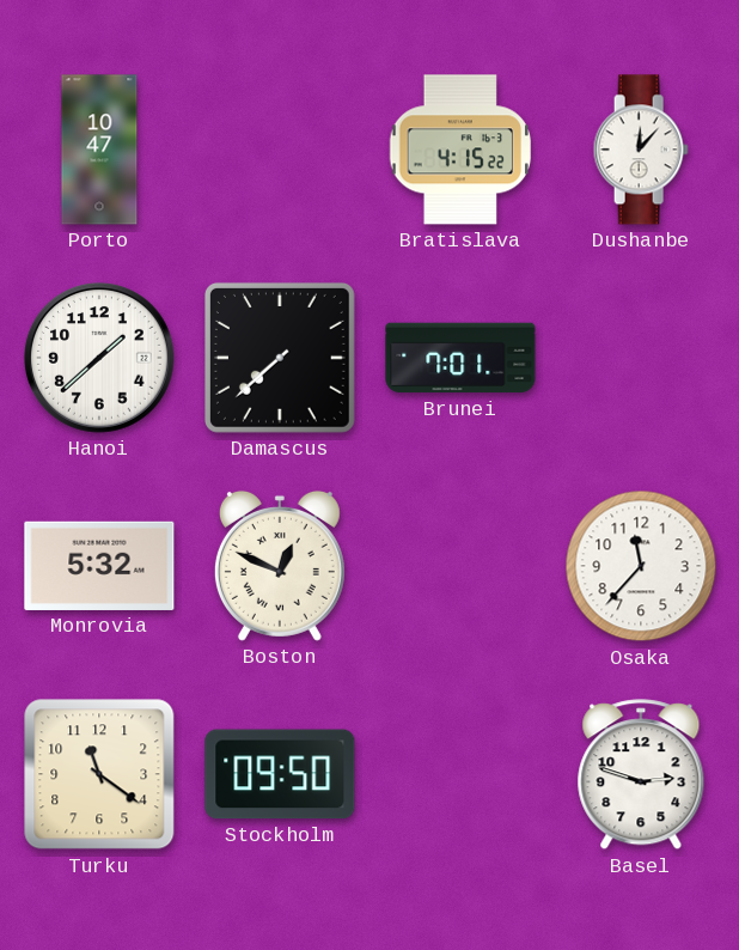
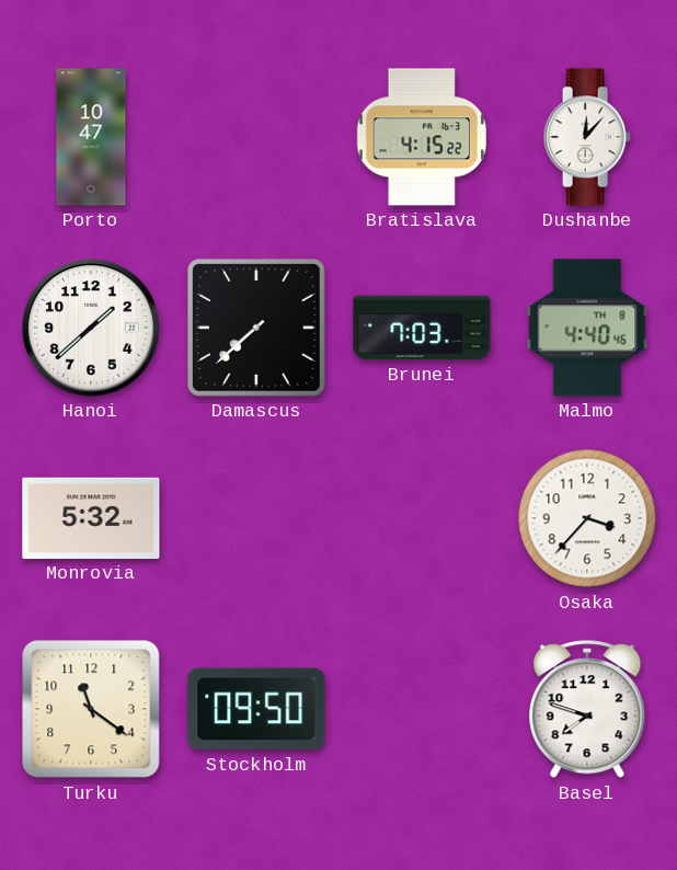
Brunei: 7:01 -> 7:03
Malmo: none -> 4:40
Boston: 12:49 -> none
Osaka: 11:37 -> 3:37
Basel: 2:48 -> 7:48
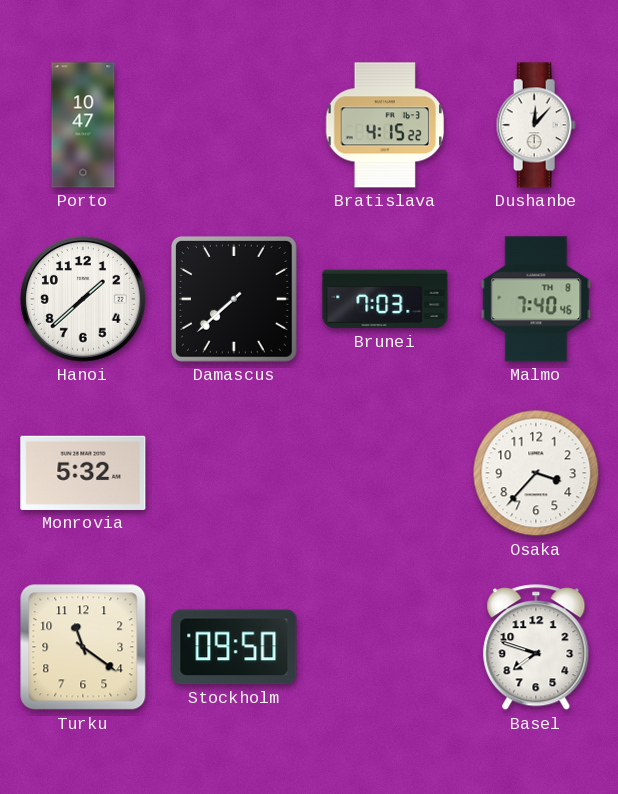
Malmo: 4:40 -> 7:40
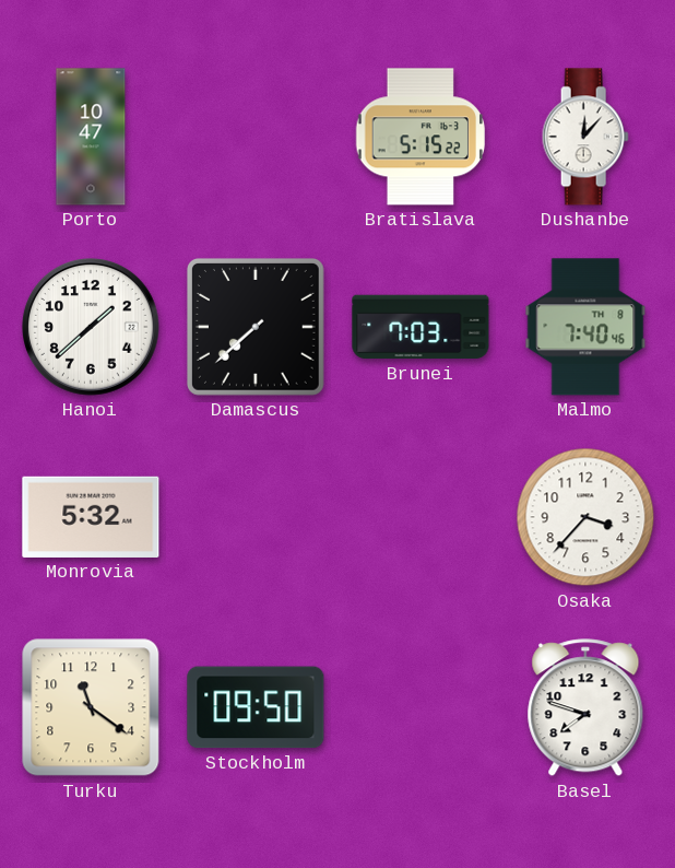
Bratislava: 4:15 -> 5:15
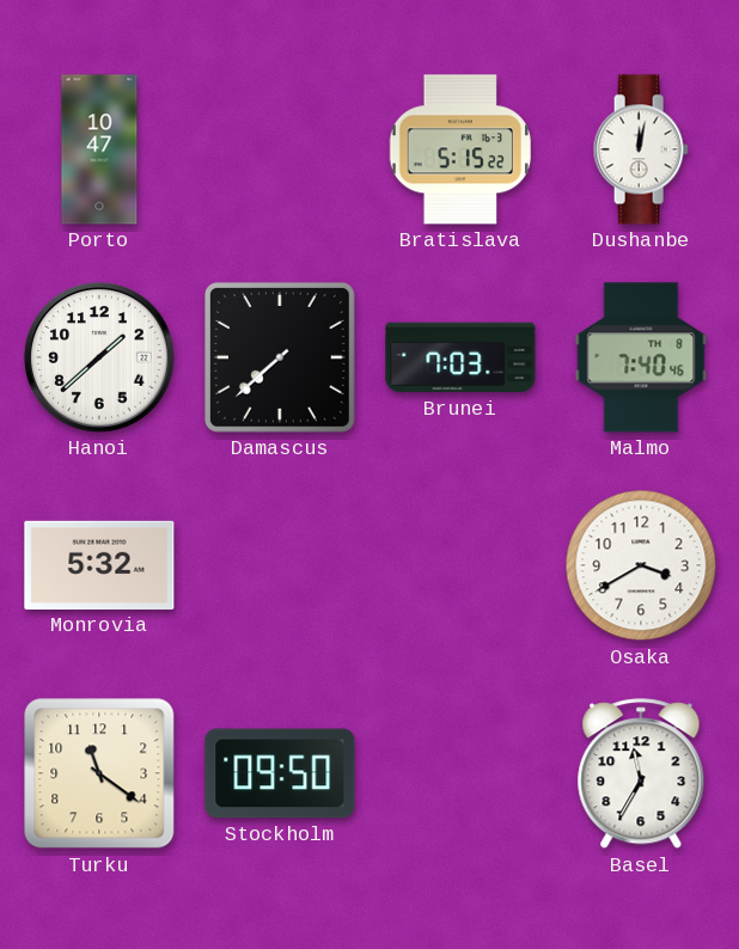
Dushanbe: 12:07 -> 12:02
Osaka: 3:37 -> 3:40
Basel: 7:48 -> 11:35
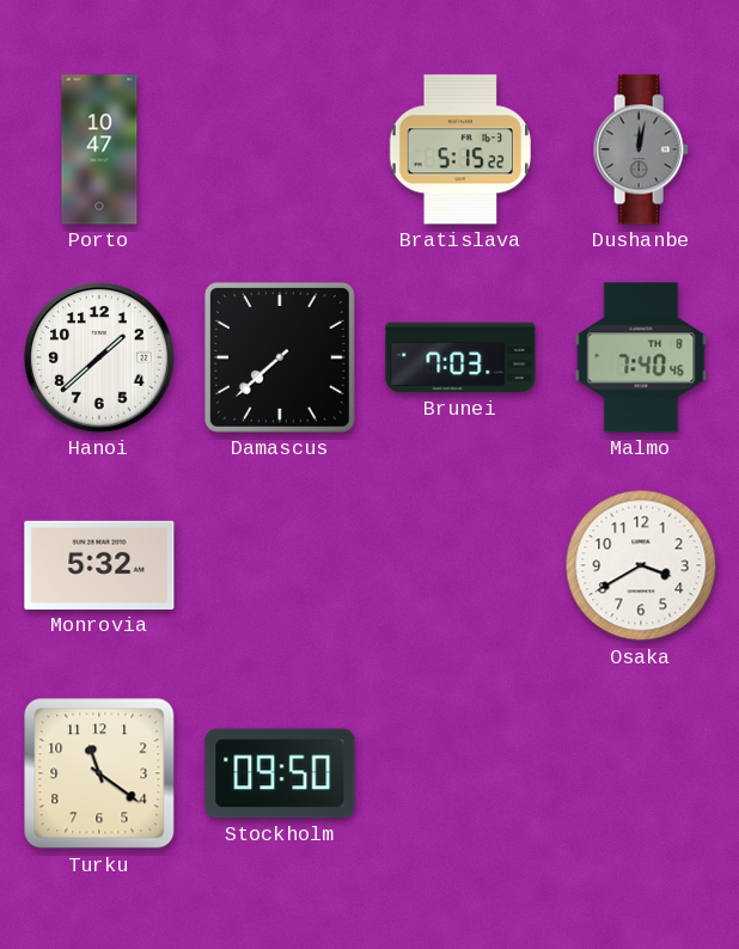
Dushanbe dial: white -> grey
Basel: 11:35 -> none
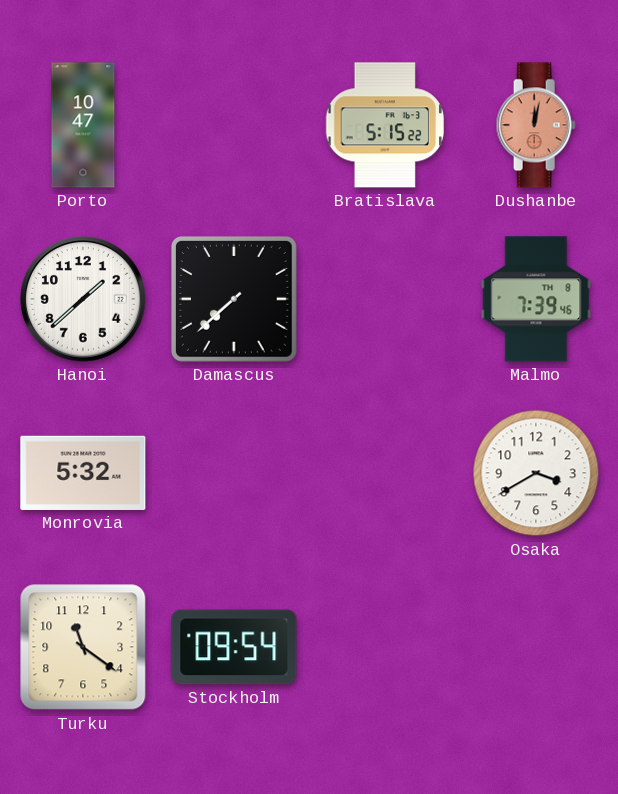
Dushanbe dial: grey -> salmon
Brunei: 7:03 -> none
Malmo: 7:40 -> 7:39
Stockholm: 09:50 -> 09:54
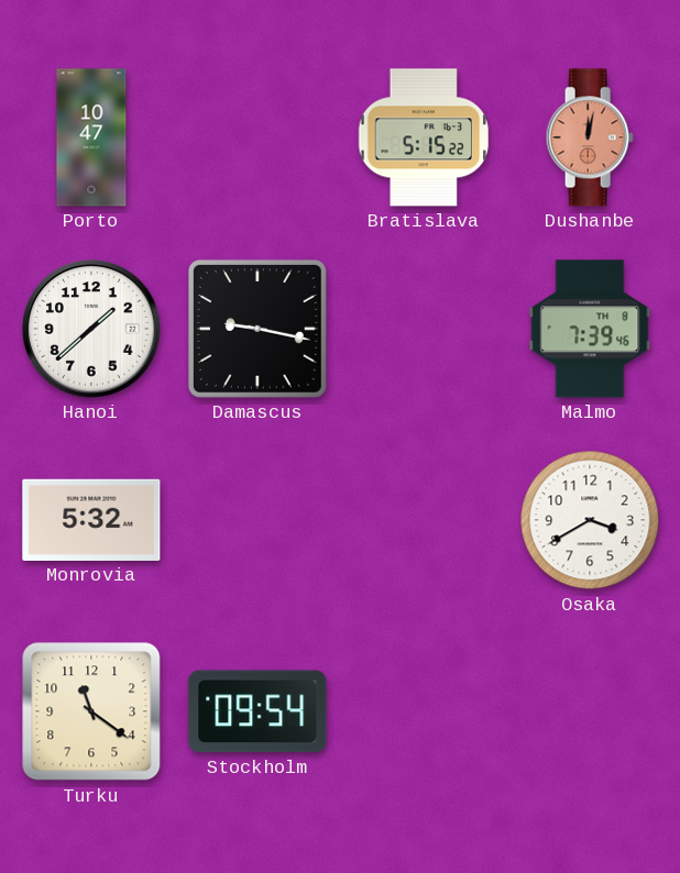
Damascus: 7:38 -> 9:17
